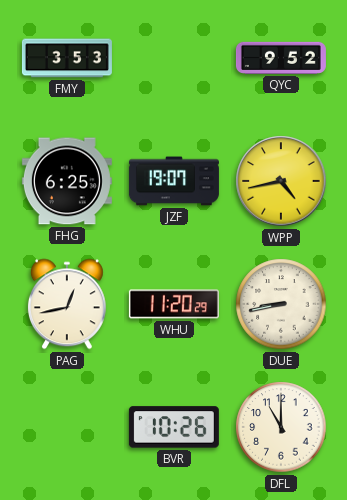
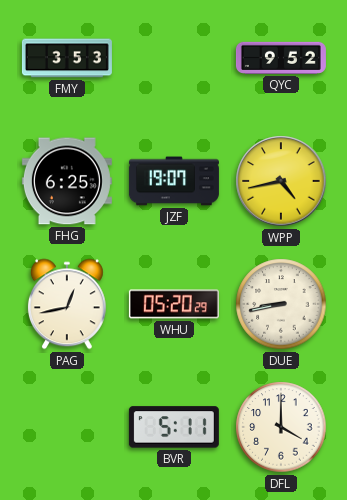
WHU: 11:20 -> 05:20
BVR: 10:26 -> 5:11
DFL: 11:00 -> 4:00
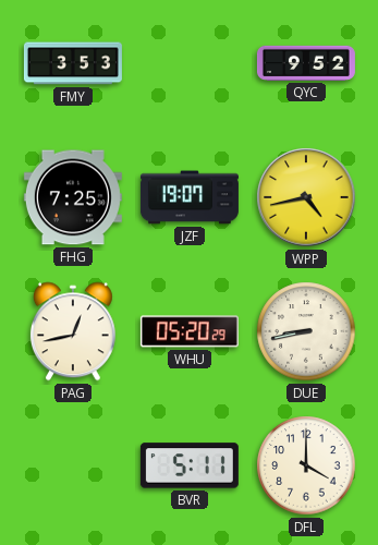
FHG: 6:25 -> 7:25
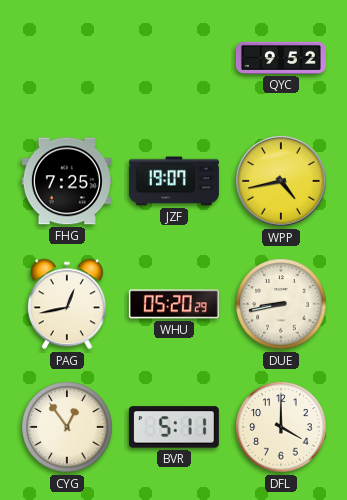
FMY: 3:53 -> none
CYG: none -> 12:54
